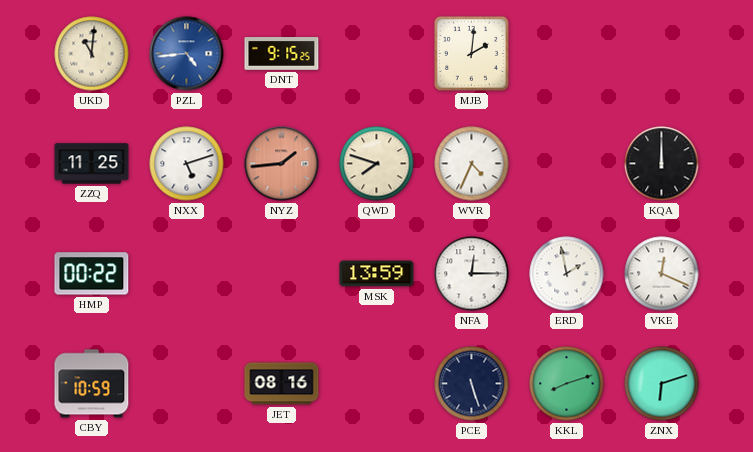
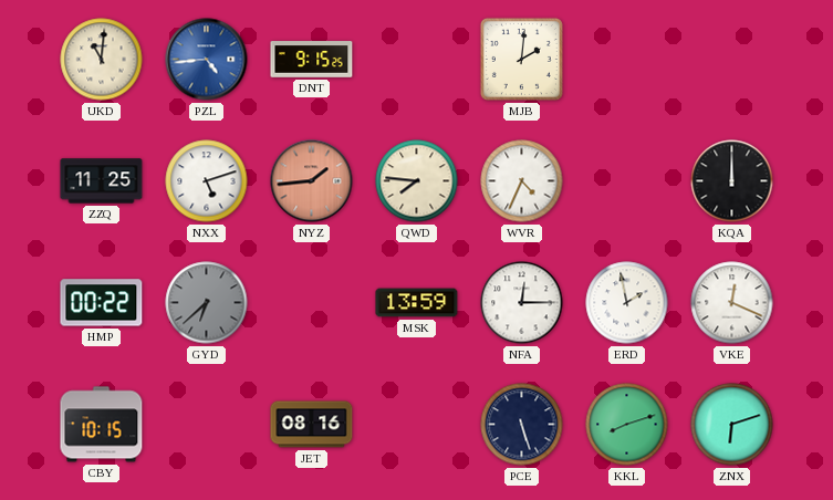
QWD: 7:48 -> 7:46
GYD: none -> 6:38
CBY: 10:59 -> 10:15
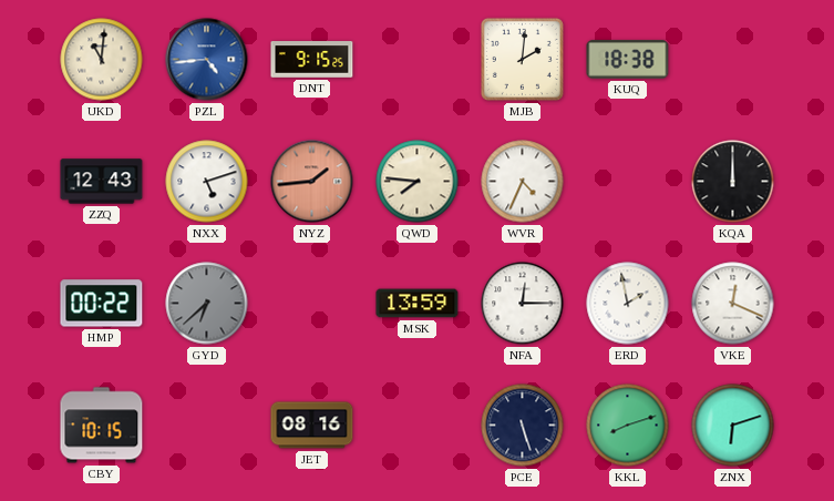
KUQ: none -> 18:38
ZZQ: 11:25 -> 12:43
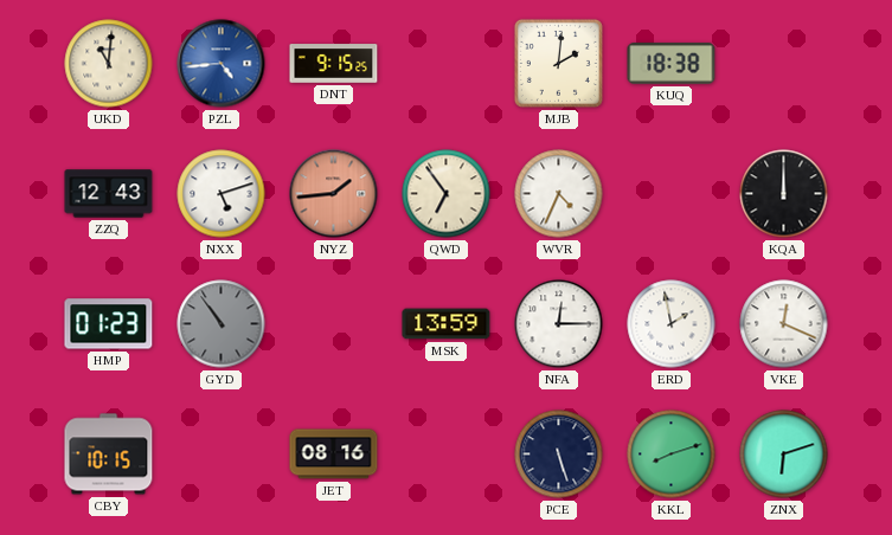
QWD: 7:46 -> 6:54
HMP: 00:22 -> 01:23
GYD: 6:38 -> 10:54
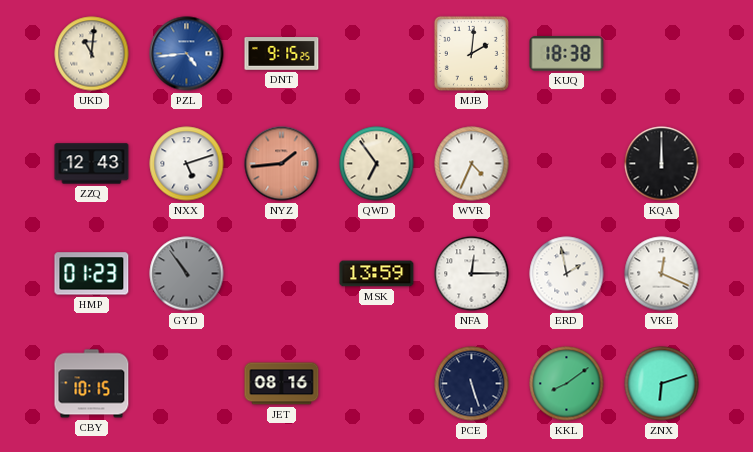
KKL: 8:12 -> 8:09
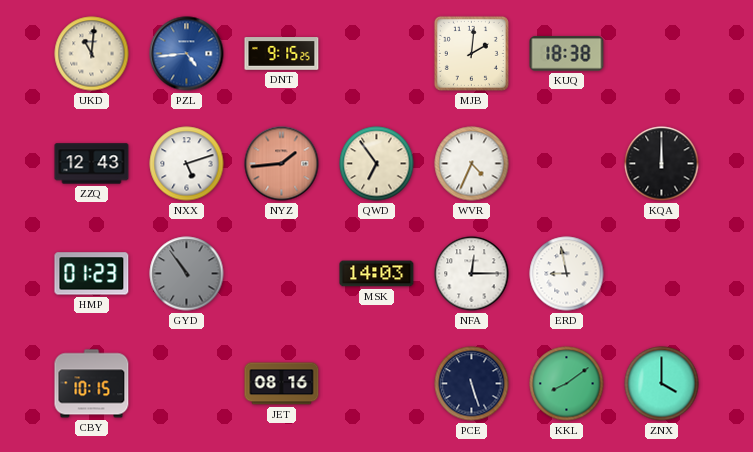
MSK: 13:59 -> 14:03
ERD: 1:58 -> 8:58
VKE: 12:19 -> none
ZNX: 6:12 -> 4:00
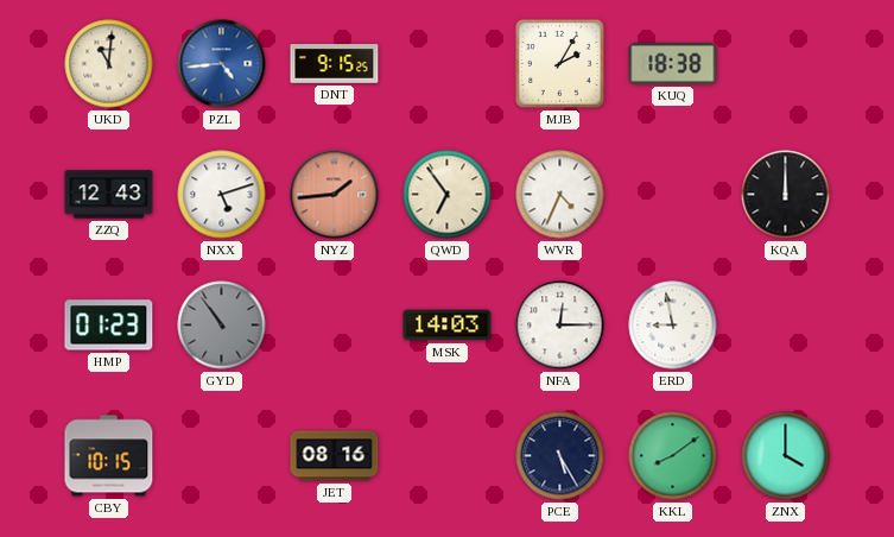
MJB: 2:01 -> 2:05
PCE: 5:27 -> 5:25
